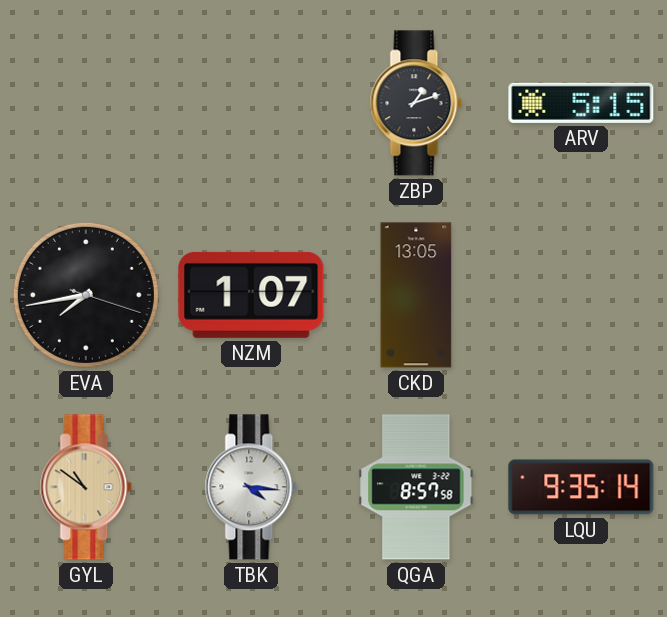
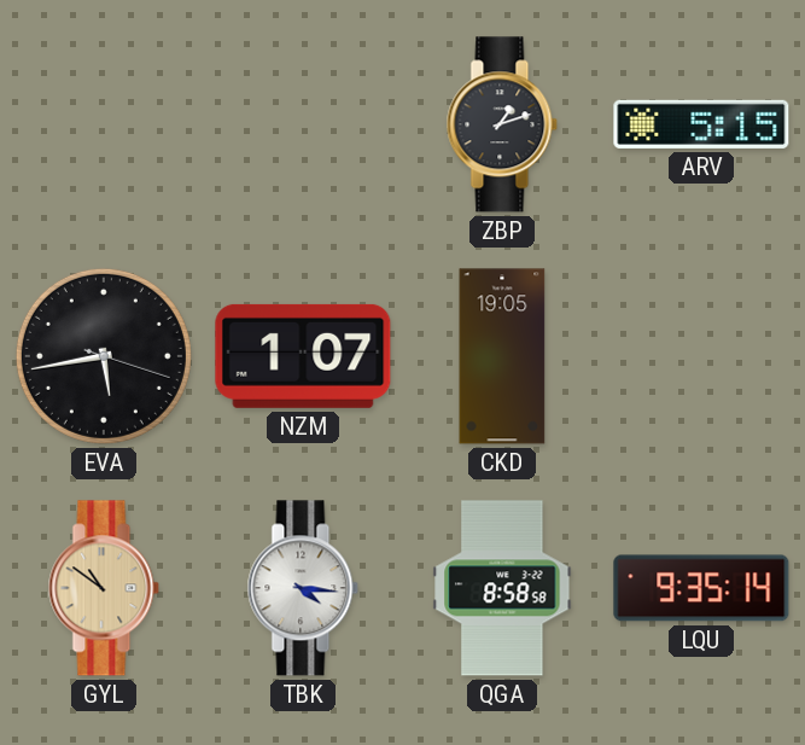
EVA: 7:43 -> 5:43
CKD: 13:05 -> 19:05
QGA: 8:57 -> 8:58
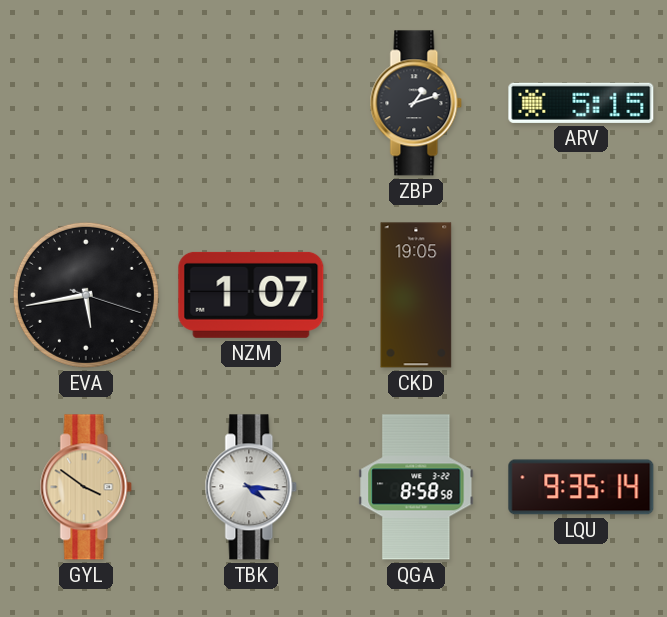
GYL: 10:51 -> 3:51
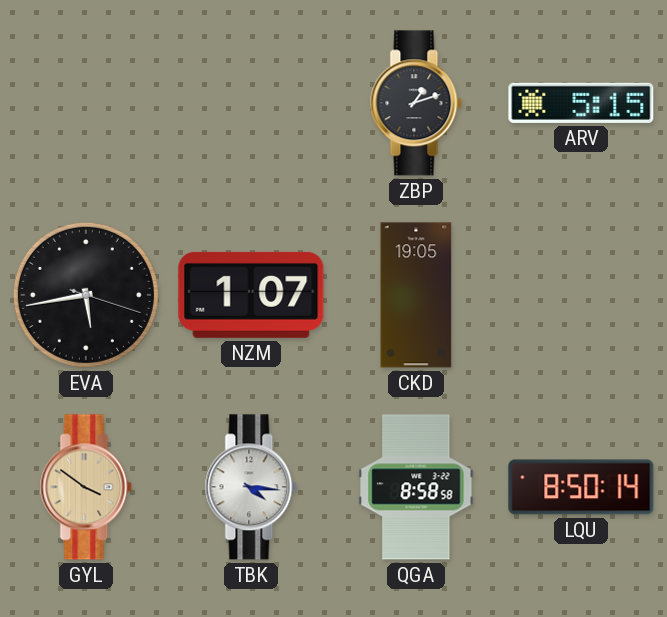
LQU: 9:35 -> 8:50
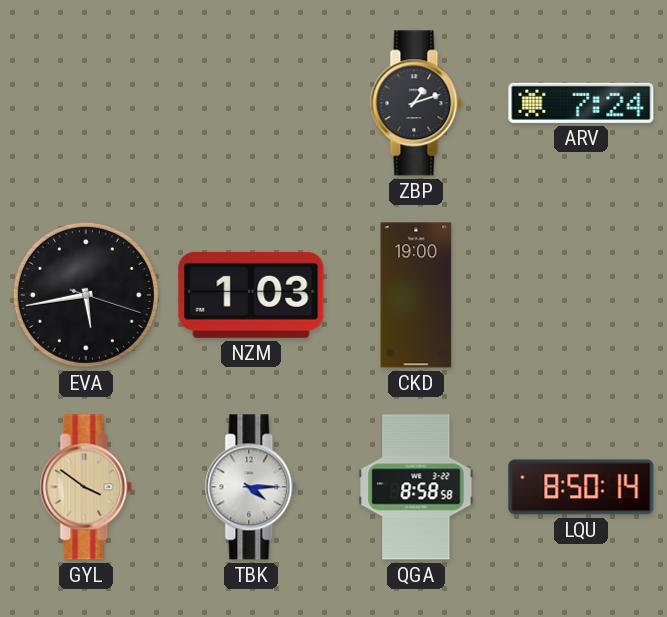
ARV: 5:15 -> 7:24
NZM: 1:07 -> 1:03
CKD: 19:05 -> 19:00
TBK: 4:16 -> 4:15
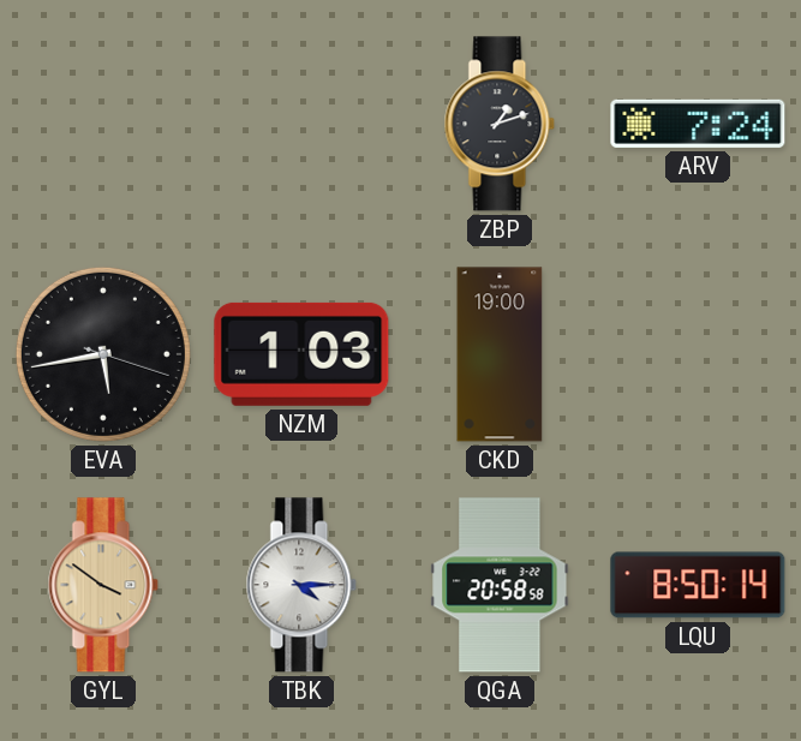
QGA: 8:58 -> 20:58
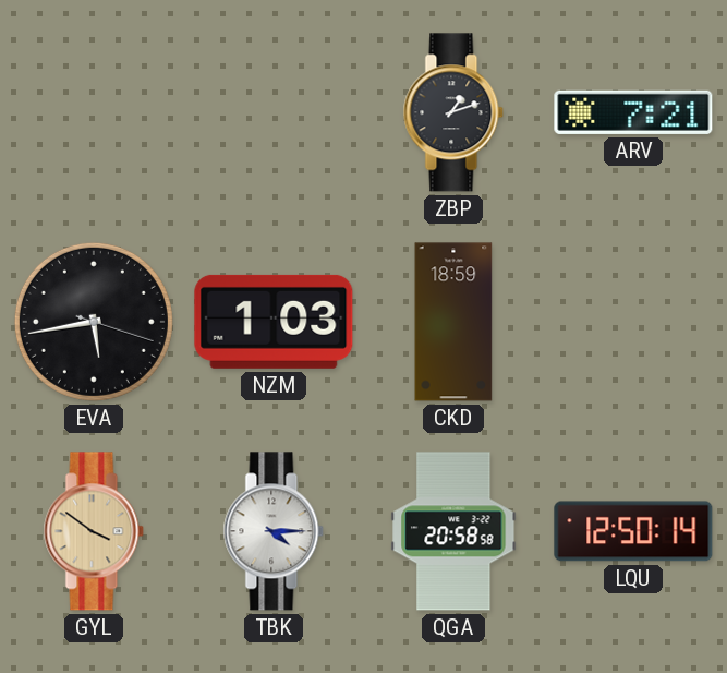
ARV: 7:24 -> 7:21
CKD: 19:00 -> 18:59
LQU: 8:50 -> 12:50
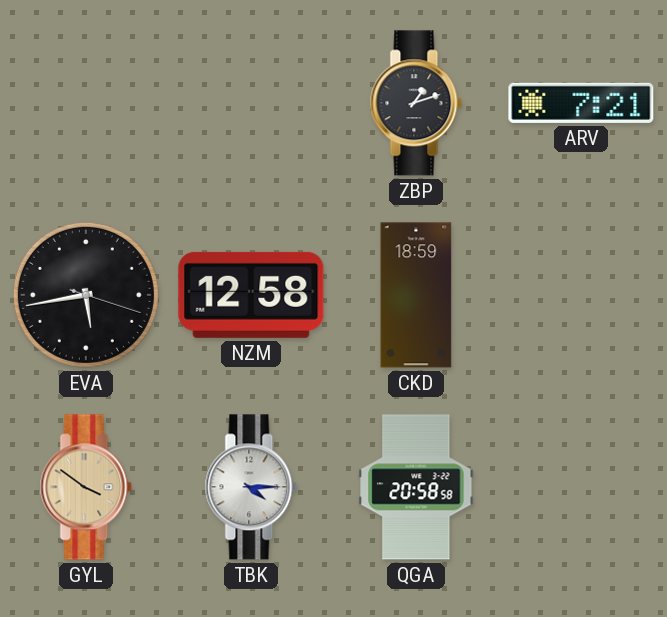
NZM: 1:03 -> 12:58
LQU: 12:50 -> none
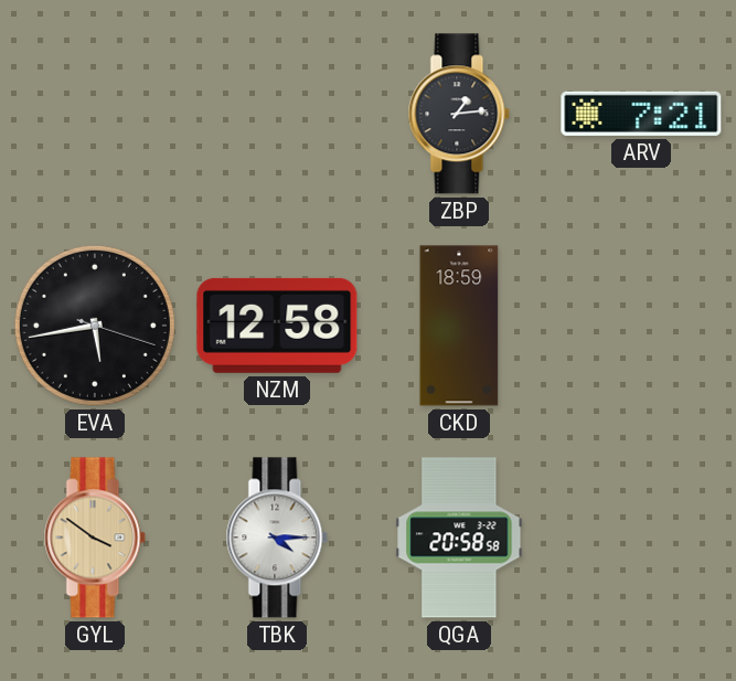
ZBP: 1:12 -> 1:14
